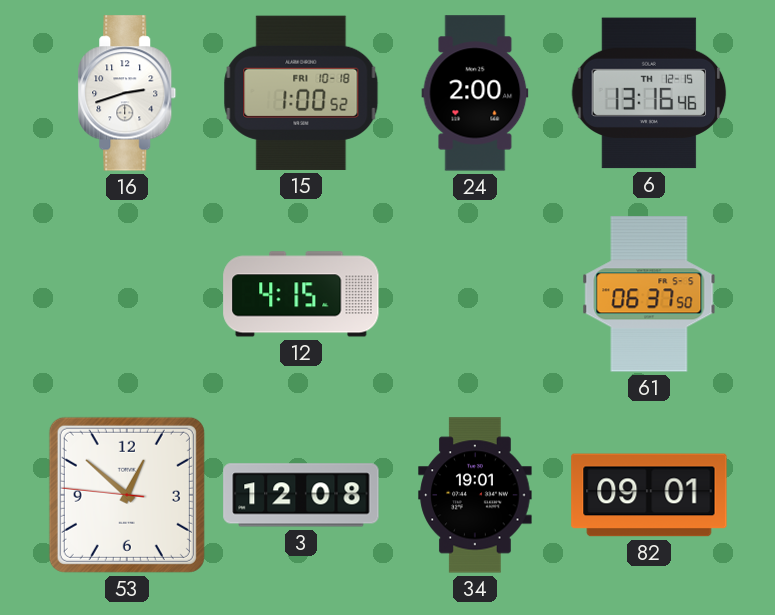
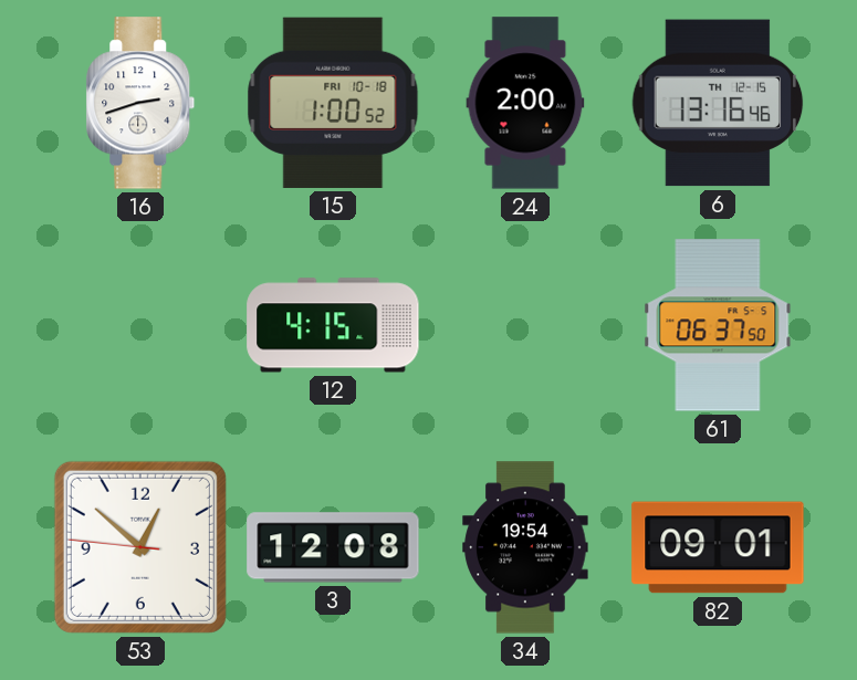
34: 19:01 -> 19:54
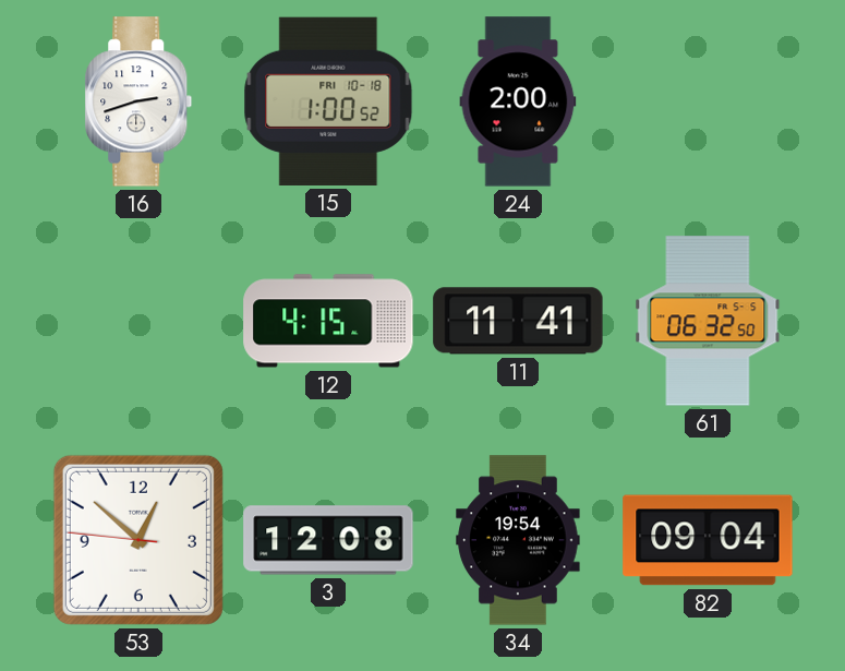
6: 13:16 -> none
11: none -> 11:41
61: 06:37 -> 06:32
82: 09:01 -> 09:04
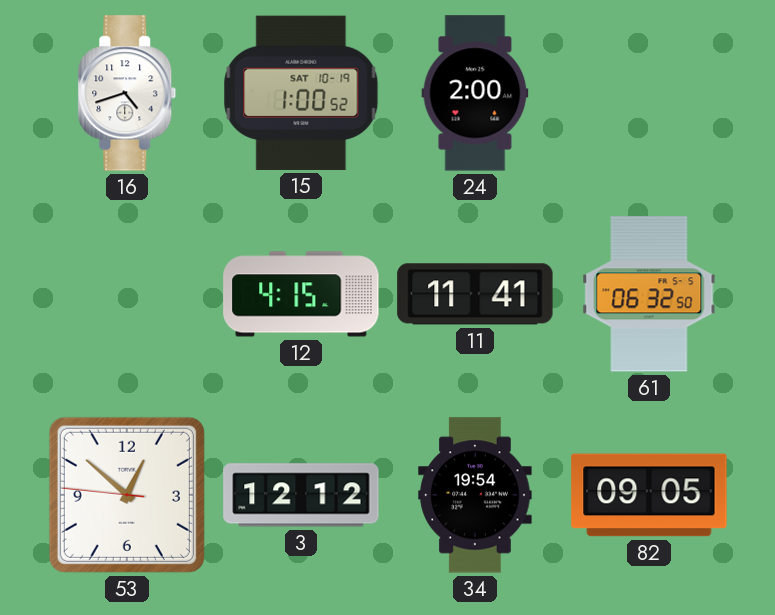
16: 2:42 -> 4:42
15 date: FRI 10-18 -> SAT 10-19
3: 12:08 -> 12:12
82: 09:04 -> 09:05
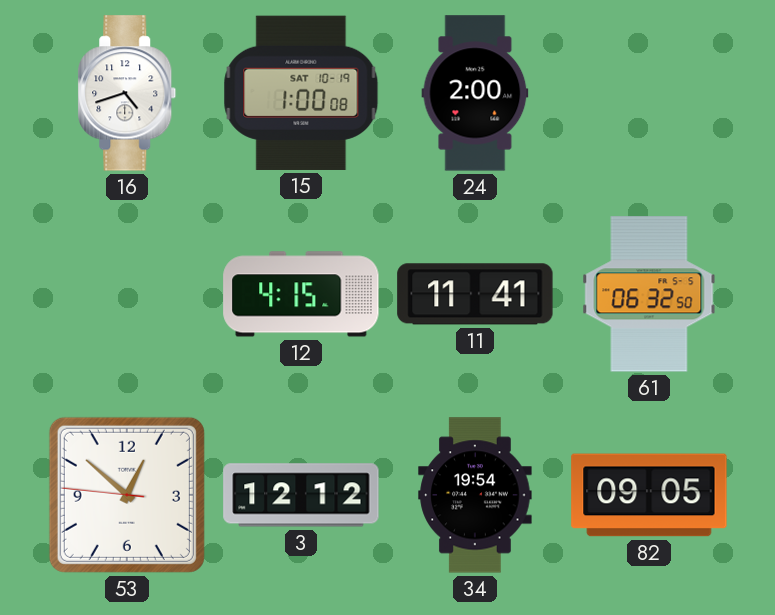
15: 1:00:52 -> 1:00:08
